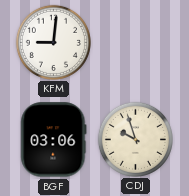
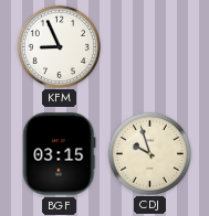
KFM: 9:01 -> 8:56
BGF: 03:06 -> 03:15
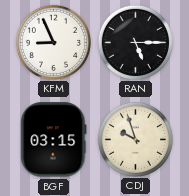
RAN: none -> 5:15
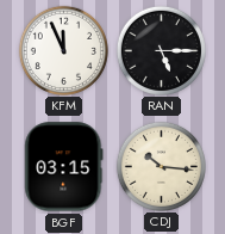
KFM: 8:56 -> 11:56
CDJ: 9:57 -> 10:16
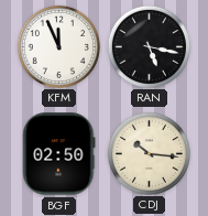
RAN: 5:15 -> 5:17
BGF: 03:15 -> 02:50
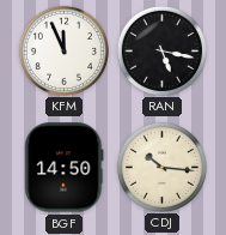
BGF: 02:50 -> 14:50
